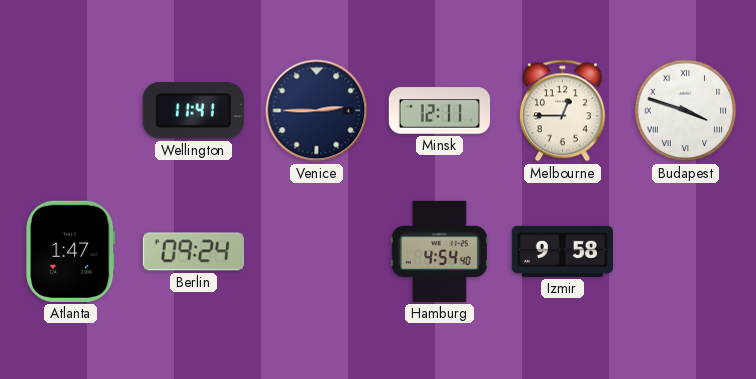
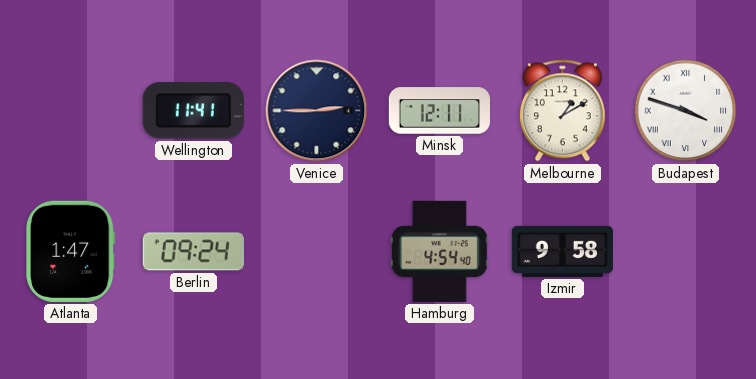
Melbourne: 12:45 -> 1:10
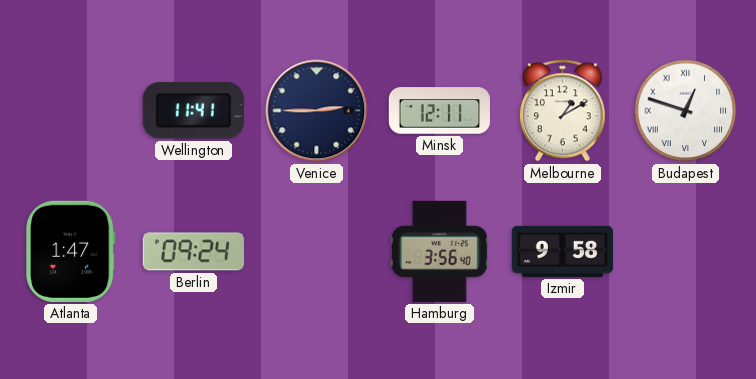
Budapest: 3:48 -> 12:48
Hamburg: 4:54 -> 3:56
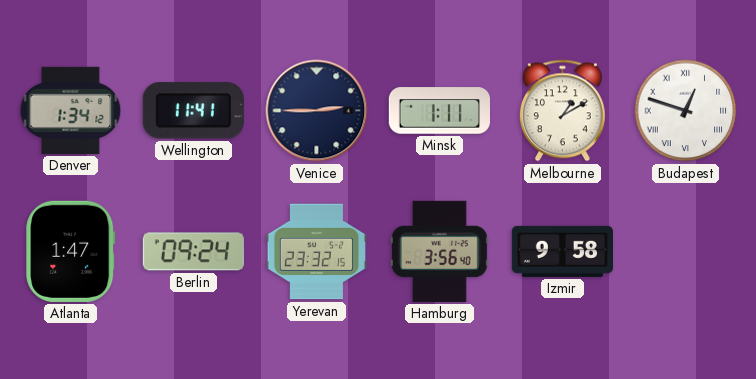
Denver: none -> 1:34
Minsk: 12:11 -> 1:11
Yerevan: none -> 23:32
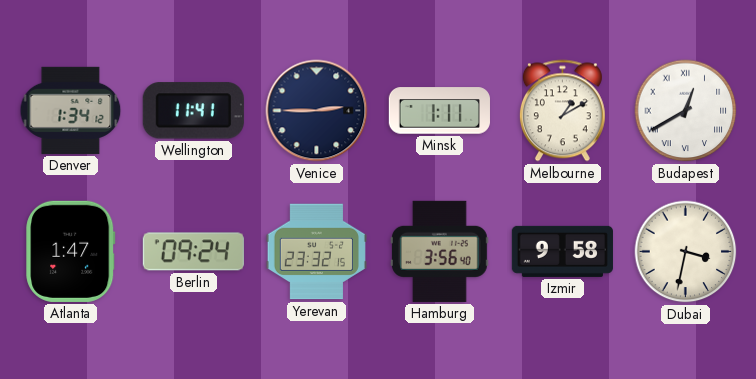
Budapest: 12:48 -> 12:40
Dubai: none -> 3:32
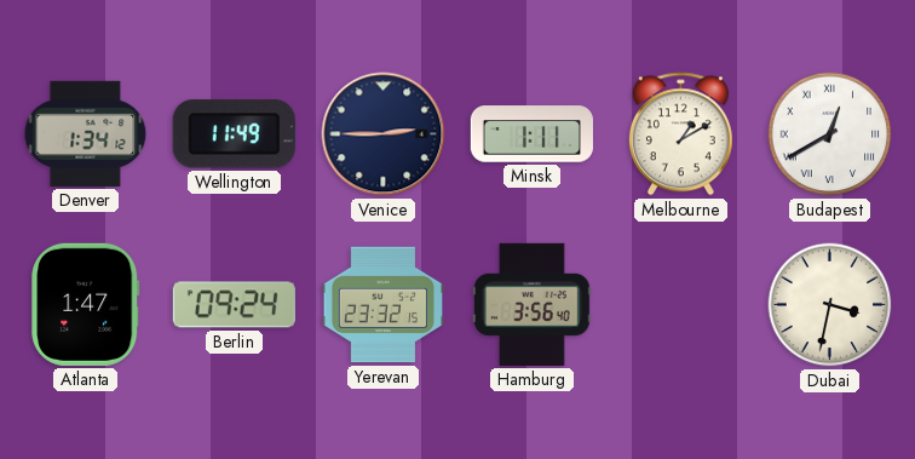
Wellington: 11:41 -> 11:49
Izmir: 9:58 -> none
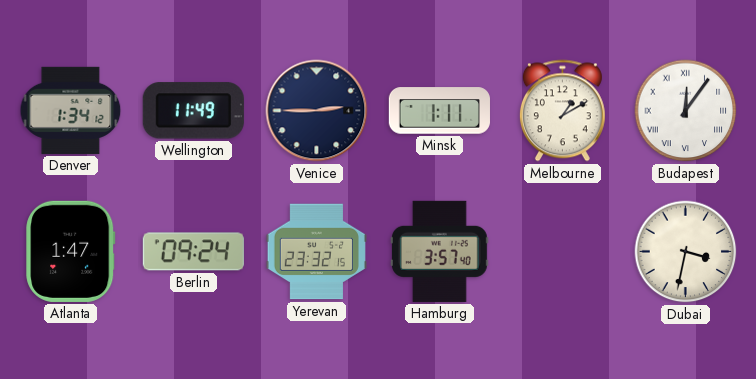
Budapest: 12:40 -> 12:06
Hamburg: 3:56 -> 3:57
